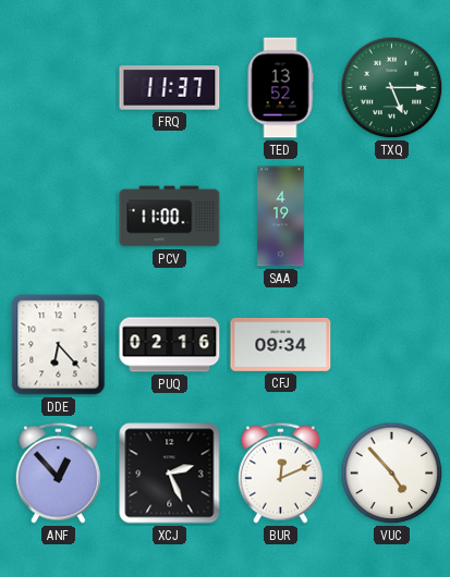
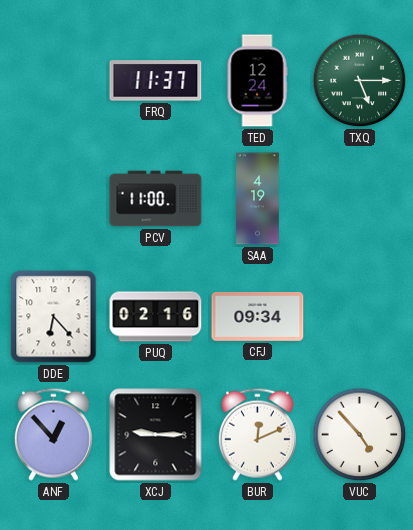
TED: 13:52 -> 12:24
XCJ: 2:26 -> 9:15
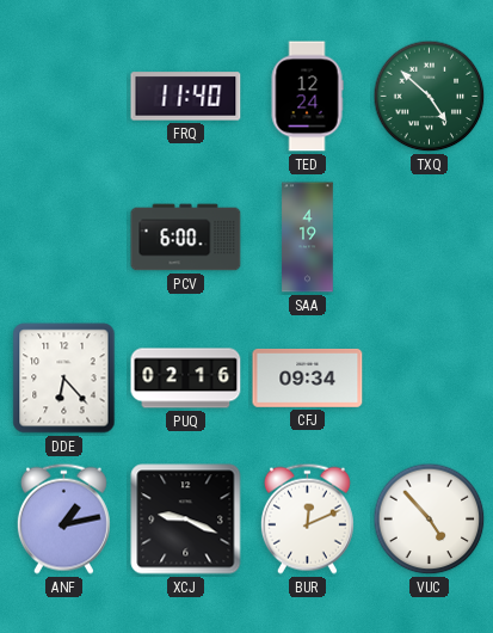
FRQ: 11:37 -> 11:40
TXQ: 5:15 -> 4:52
PCV: 11:00 -> 6:00
ANF: 12:53 -> 1:13
XCJ: 9:15 -> 9:19
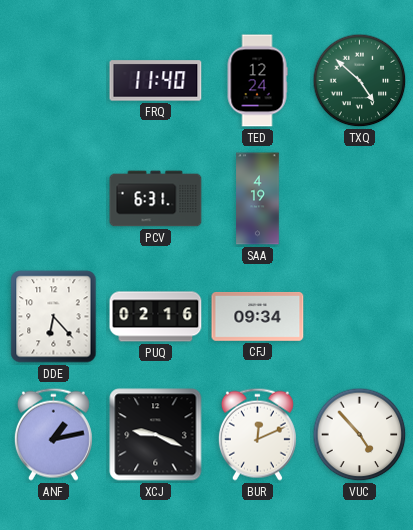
PCV: 6:00 -> 6:31
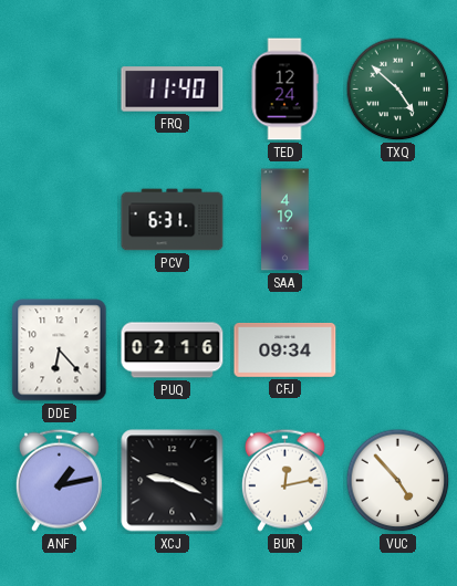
BUR: 12:11 -> 12:13
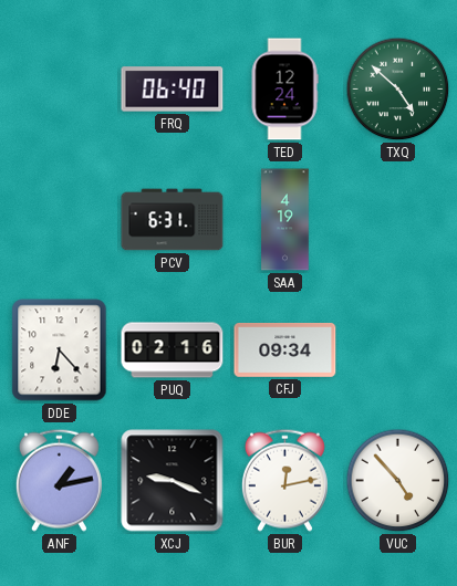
FRQ: 11:40 -> 06:40
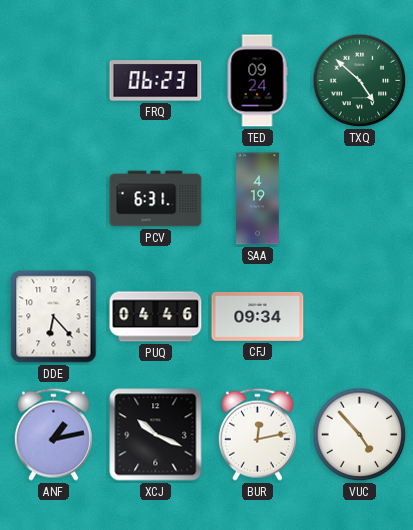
FRQ: 06:40 -> 06:23
TED: 12:24 -> 09:24
PUQ: 02:16 -> 04:46
XCJ: 9:19 -> 10:19
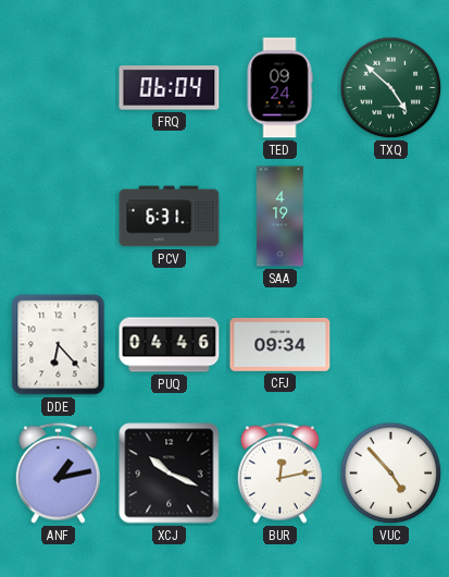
FRQ: 06:23 -> 06:04
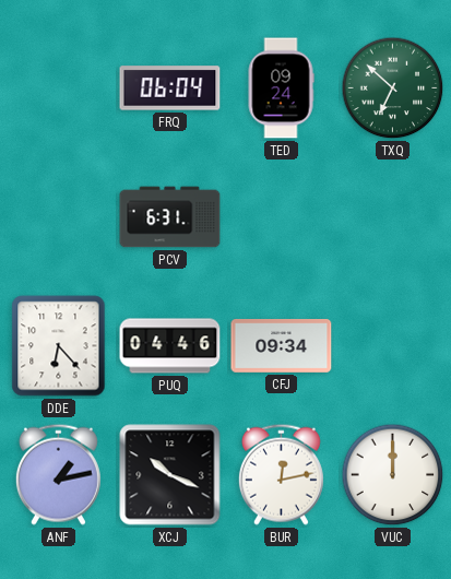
TXQ: 4:52 -> 6:52
SAA: 4:19 -> none
VUC: 4:53 -> 12:00
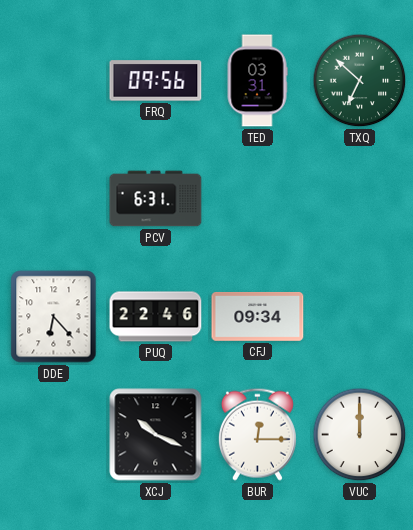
FRQ: 06:04 -> 09:56
TED: 09:24 -> 03:31
PUQ: 04:46 -> 22:46
ANF: 1:13 -> none
BUR: 12:13 -> 12:15
